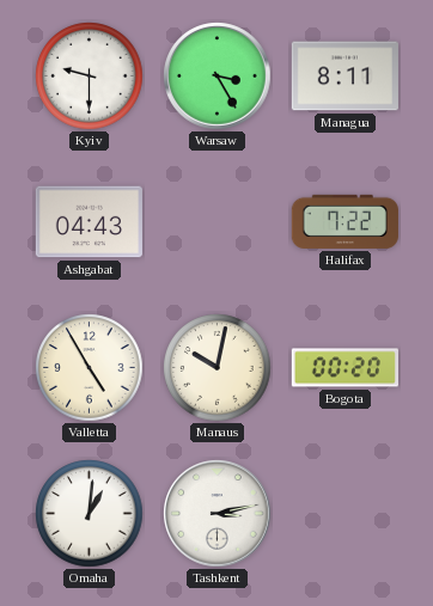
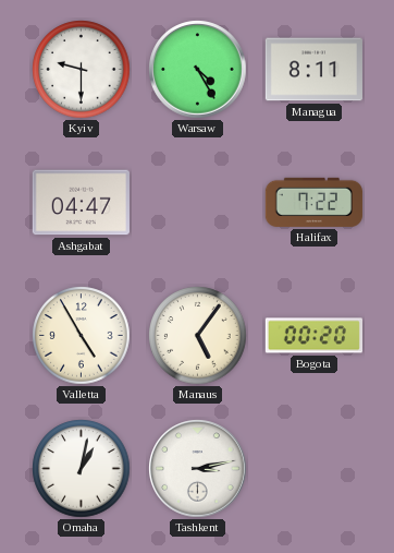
Warsaw: 3:25 -> 4:25
Ashgabat: 04:43 -> 04:47
Manaus: 10:02 -> 5:06
Omaha: 1:01 -> 1:02
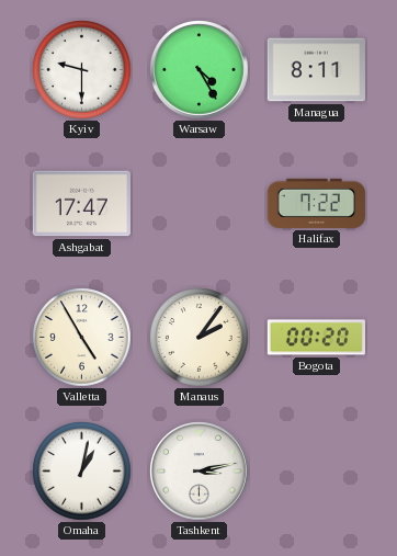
Ashgabat: 04:47 -> 17:47
Manaus: 5:06 -> 2:06
